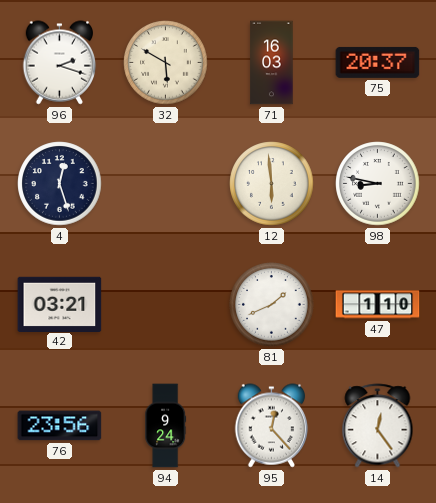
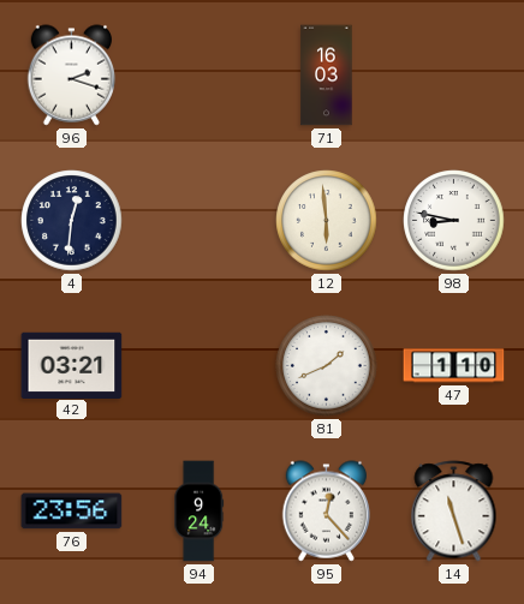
32: 5:50 -> none
75: 20:37 -> none
4: 12:27 -> 12:31
14: 12:24 -> 11:27
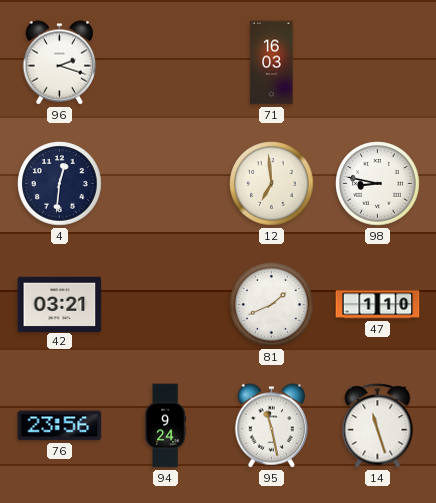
12: 5:59 -> 6:59
95: 12:23 -> 11:28
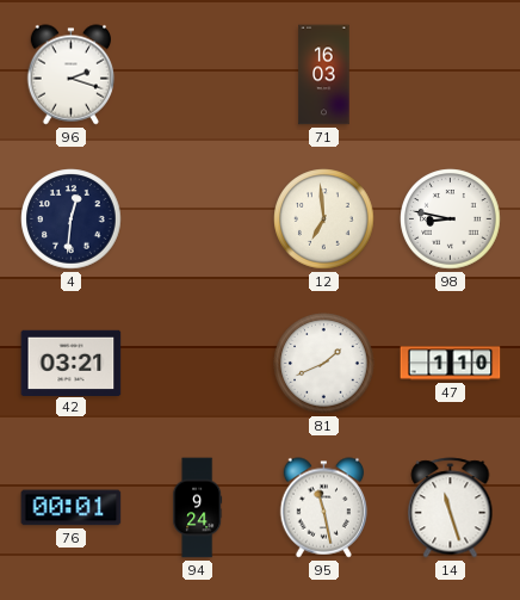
76: 23:56 -> 00:01
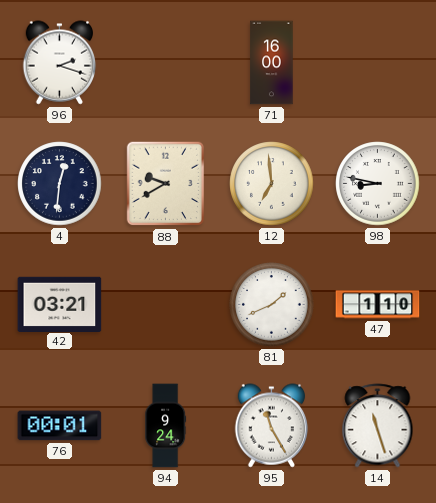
71: 16:03 -> 16:00
88: none -> 9:40
95: 11:28 -> 11:25
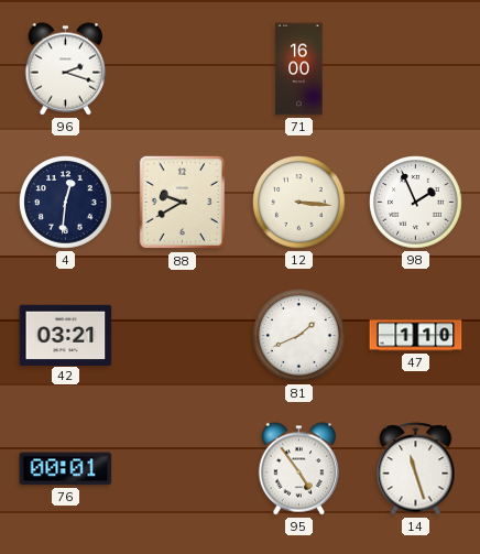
12: 6:59 -> 3:16
98: 8:47 -> 1:56
94: 9:24 -> none
95: 11:25 -> 4:54
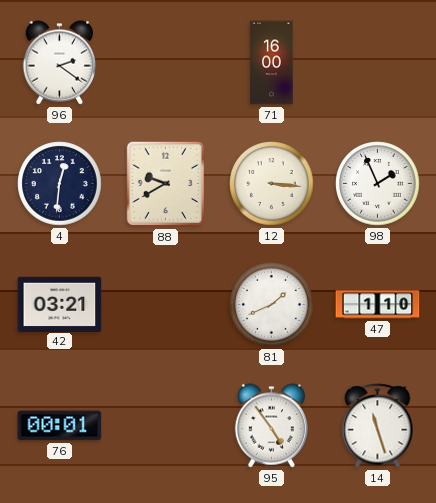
96: 2:18 -> 2:21
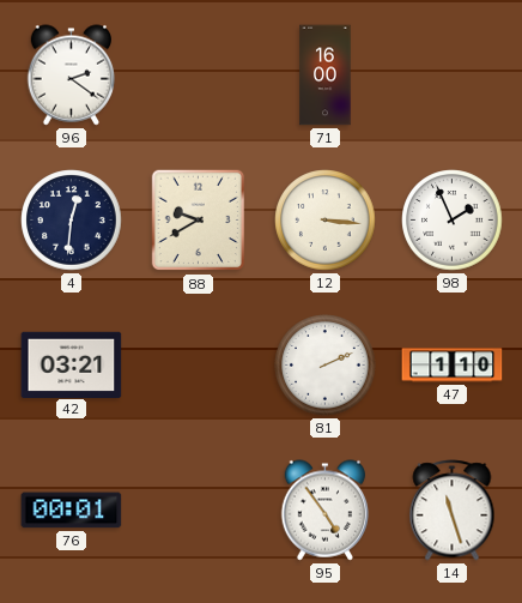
81: 1:41 -> 2:11
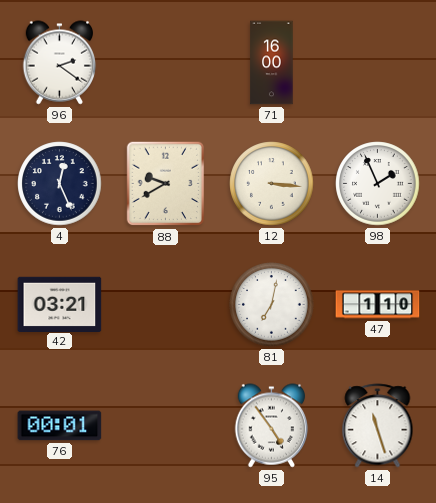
4: 12:31 -> 12:26
81: 2:11 -> 7:02
